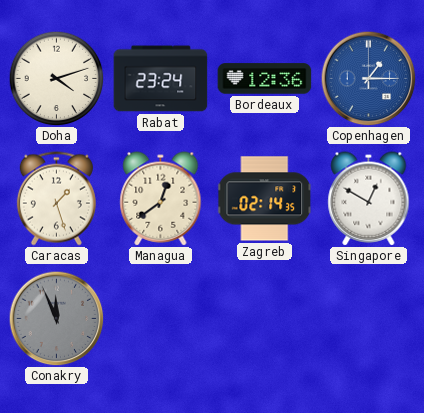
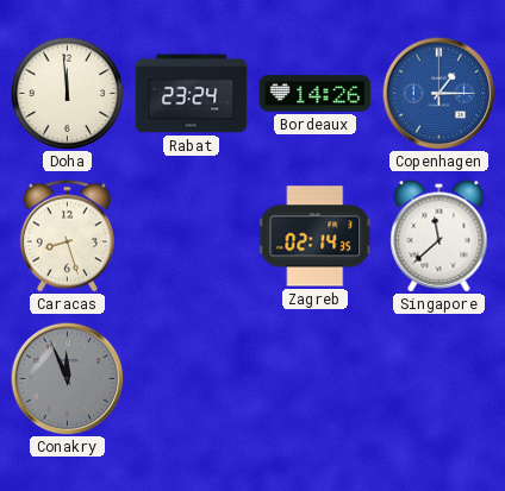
Doha: 4:12 -> 11:59
Bordeaux: 12:36 -> 14:26
Caracas: 1:27 -> 8:27
Managua: 12:39 -> none
Singapore: 12:50 -> 11:38
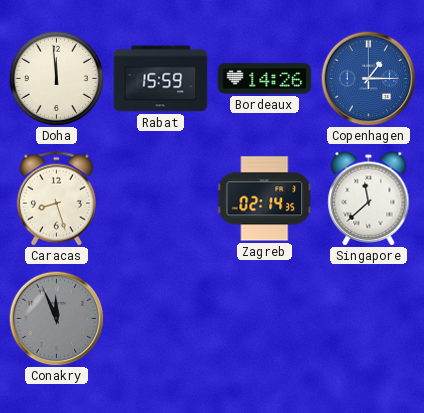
Rabat: 23:24 -> 15:59
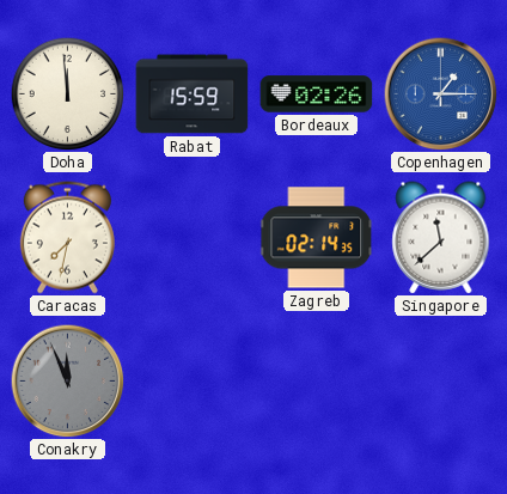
Bordeaux: 14:26 -> 02:26
Caracas: 8:27 -> 7:32
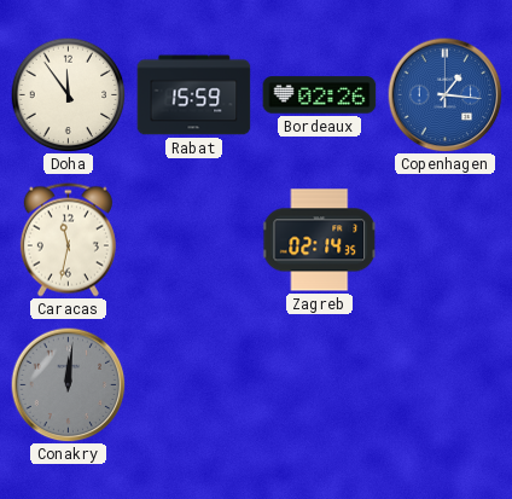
Doha: 11:59 -> 11:54
Copenhagen: 1:15 -> 1:16
Caracas: 7:32 -> 11:32
Singapore: 11:38 -> none
Conakry: 11:56 -> 12:01
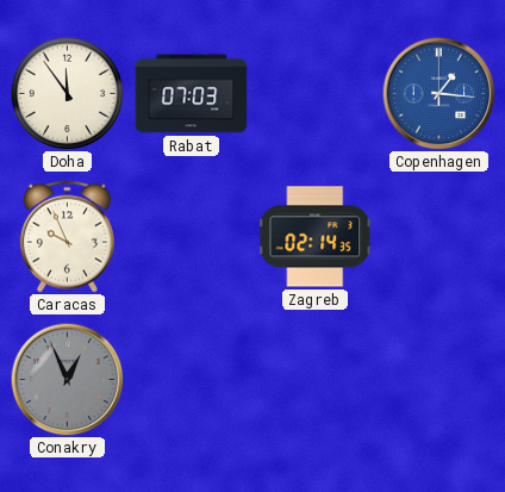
Rabat: 15:59 -> 07:03
Bordeaux: 02:26 -> none
Caracas: 11:32 -> 9:56
Conakry: 12:01 -> 12:56
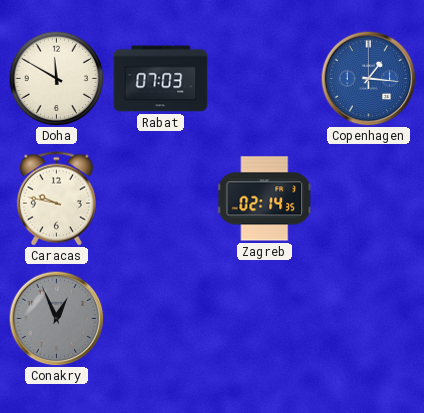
Doha: 11:54 -> 11:50
Caracas: 9:56 -> 9:47
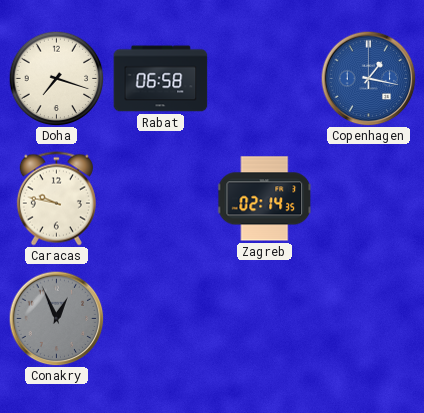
Doha: 11:50 -> 7:18
Rabat: 07:03 -> 06:58
Copenhagen: 1:16 -> 1:17
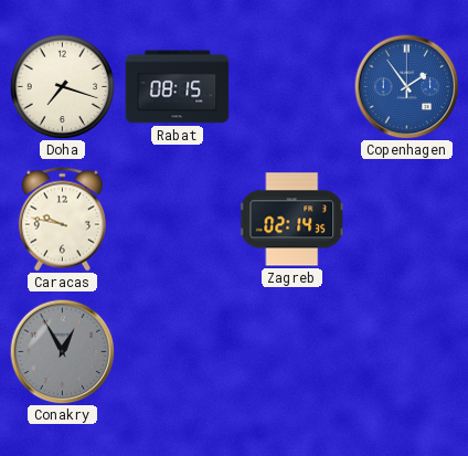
Rabat: 06:58 -> 08:15
Copenhagen: 1:17 -> 1:54
Conakry: 12:56 -> 12:55
